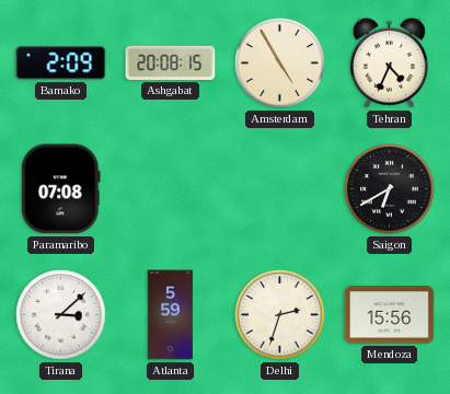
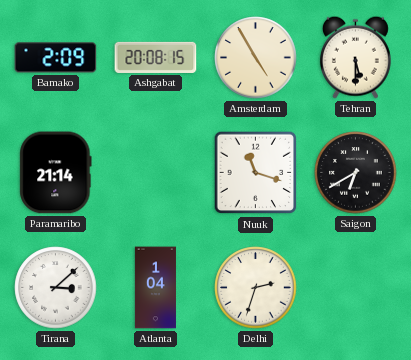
Tehran: 4:34 -> 5:30
Paramaribo: 07:08 -> 21:14
Nuuk: none -> 11:18
Atlanta: 5:59 -> 1:04
Mendoza: 15:56 -> none
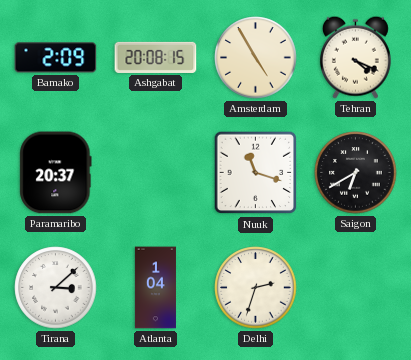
Tehran: 5:30 -> 4:19
Paramaribo: 21:14 -> 20:37
